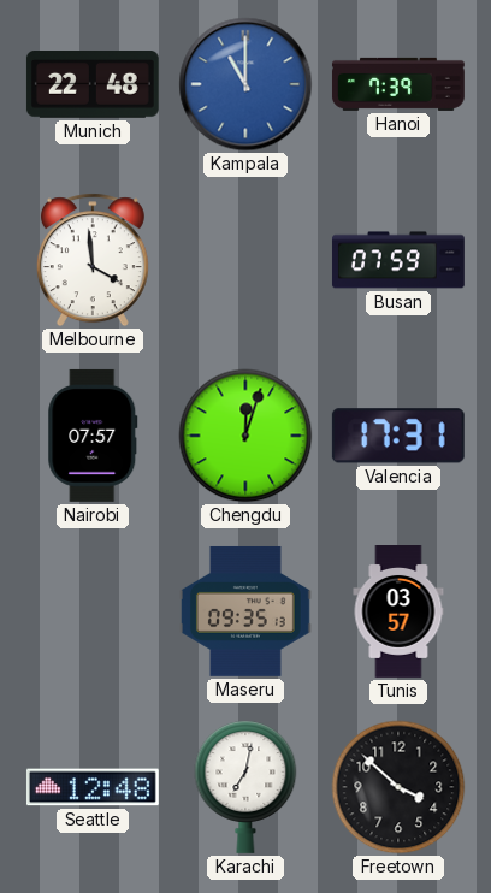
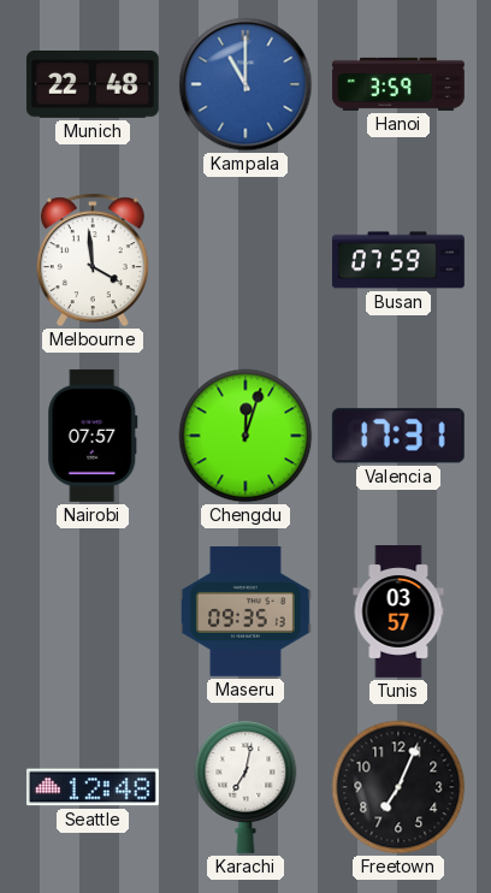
Hanoi: 7:39 -> 3:59
Freetown: 3:52 -> 7:04
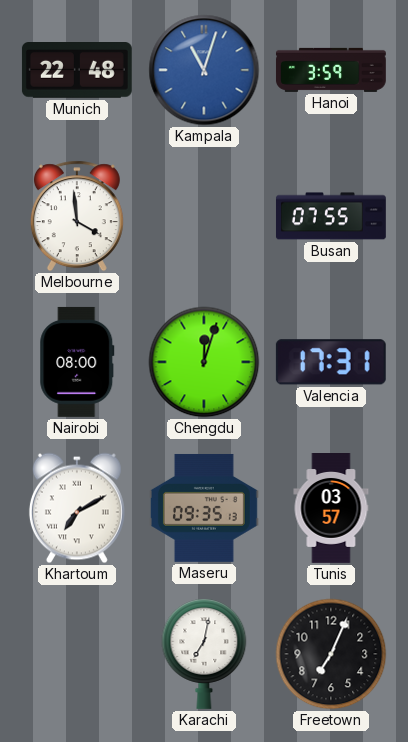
Kampala: 11:00 -> 11:03
Busan: 07:59 -> 07:55
Nairobi: 07:57 -> 08:00
Khartoum: none -> 7:10
Seattle: 12:48 -> none
